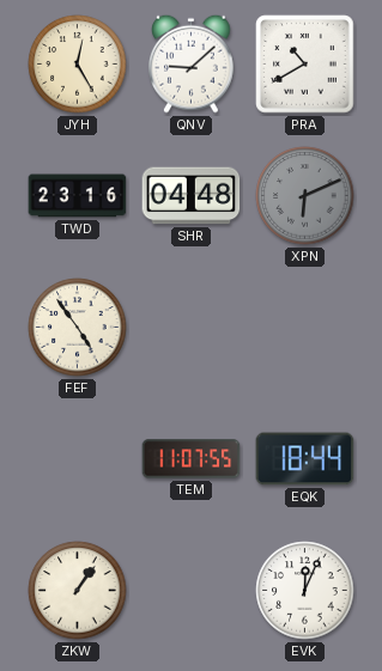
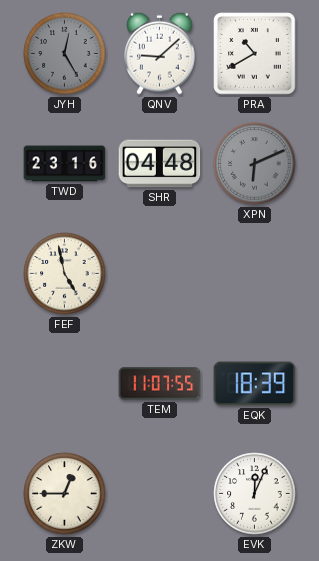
JYH dial: cream -> grey
FEF: 4:54 -> 4:58
EQK: 18:44 -> 18:39
ZKW: 1:06 -> 12:45
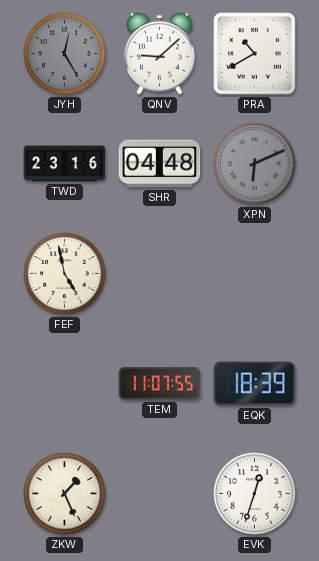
ZKW: 12:45 -> 1:26
EVK: 12:04 -> 12:33
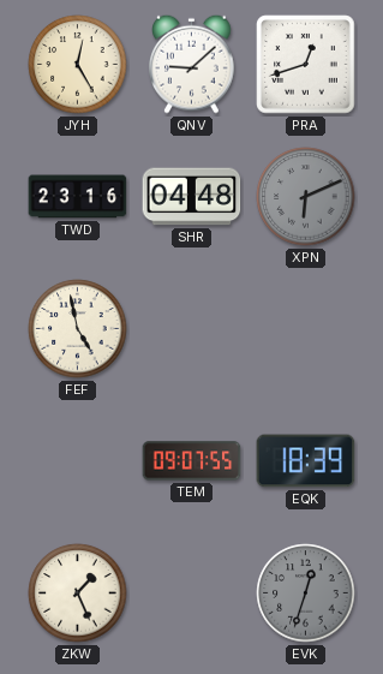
JYH dial: grey -> cream
PRA: 10:40 -> 12:42
TEM: 11:07 -> 09:07
EVK dial: white -> grey
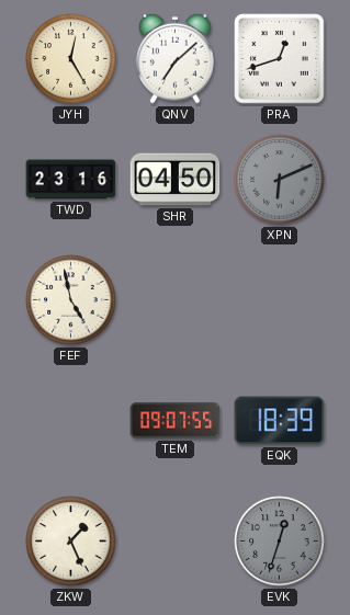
QNV: 9:08 -> 7:08
SHR: 04:48 -> 04:50
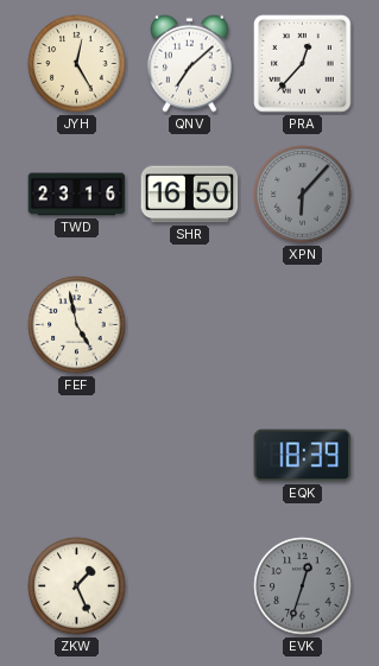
PRA: 12:42 -> 12:37
SHR: 04:50 -> 16:50
XPN: 6:11 -> 6:07
TEM: 09:07 -> none
